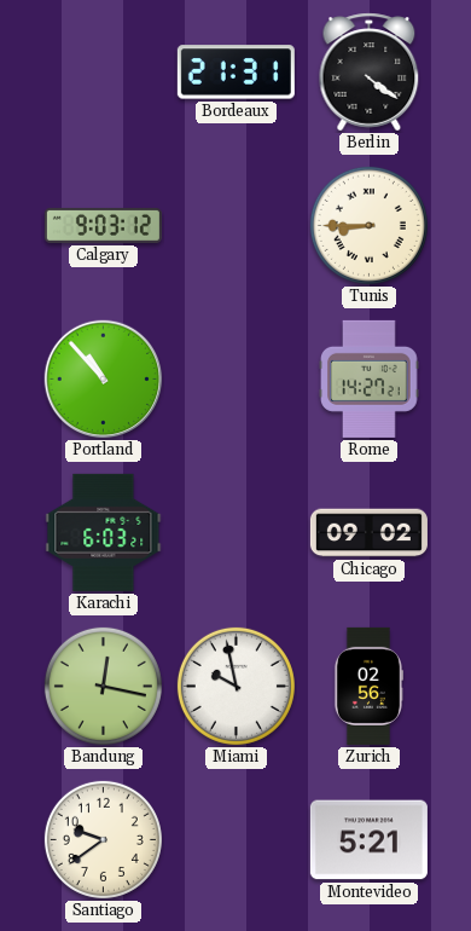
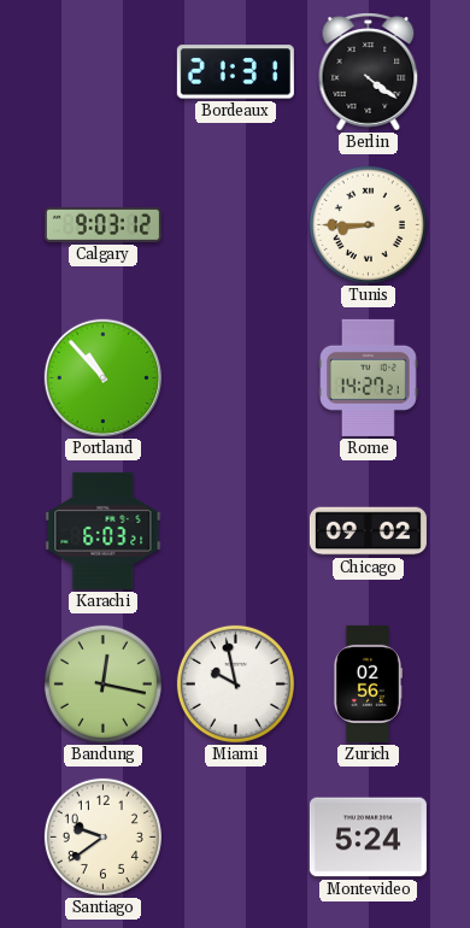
Montevideo: 5:21 -> 5:24
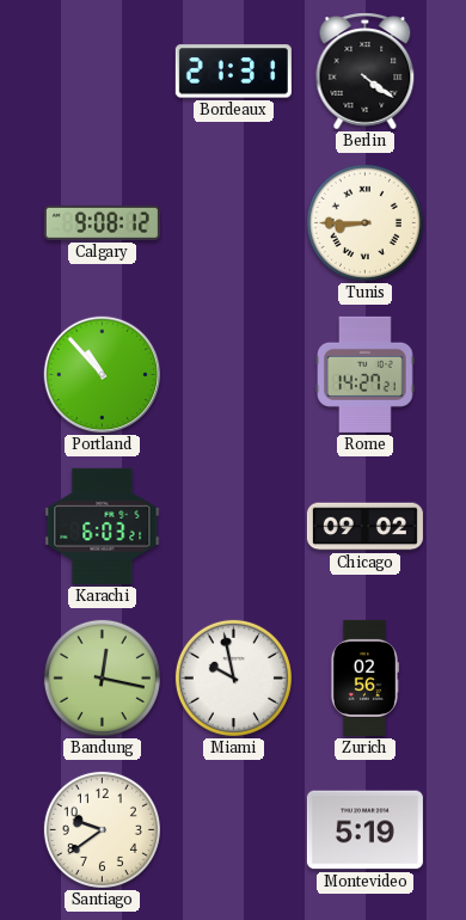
Calgary: 9:03 -> 9:08
Montevideo: 5:24 -> 5:19
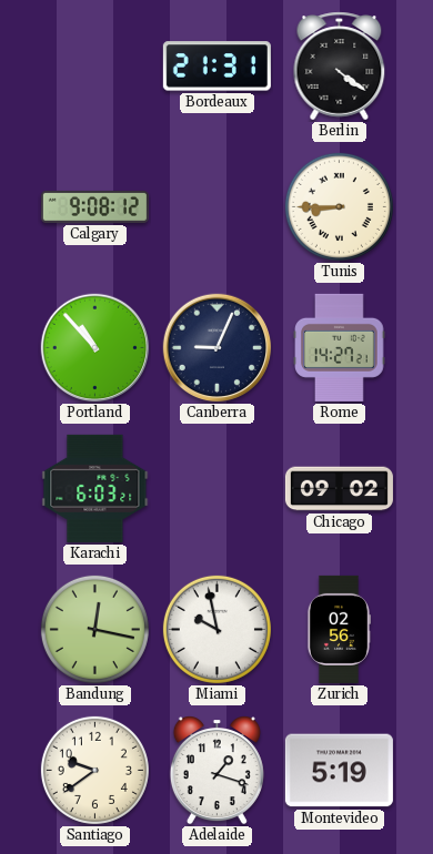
Canberra: none -> 9:04
Adelaide: none -> 1:18
